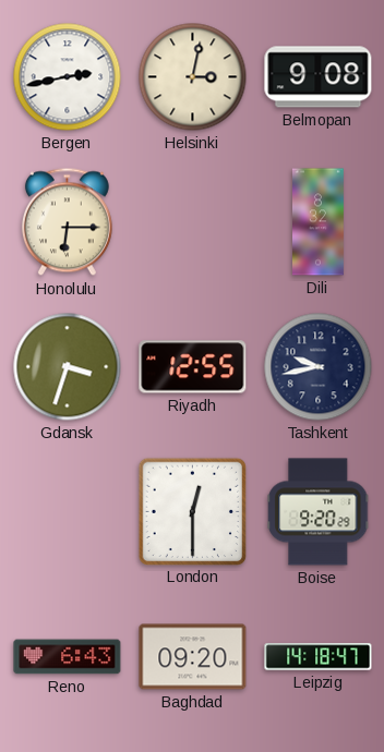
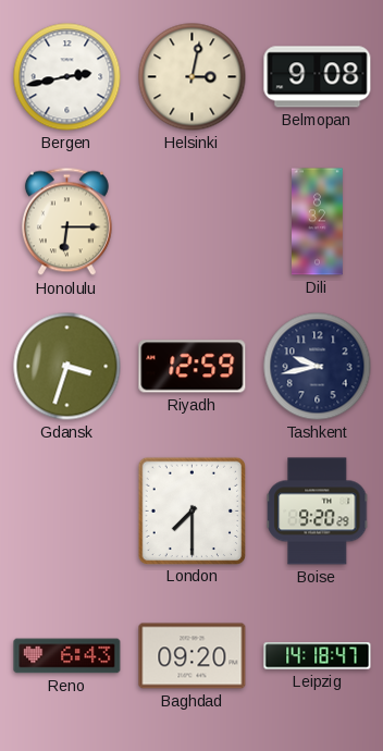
Riyadh: 12:55 -> 12:59
London: 12:30 -> 7:30
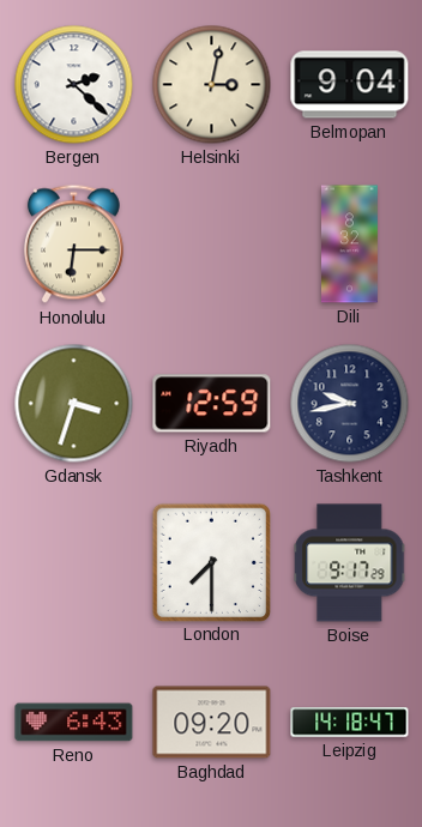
Bergen: 2:43 -> 2:22
Belmopan: 9:08 -> 9:04
Boise: 9:20 -> 9:17
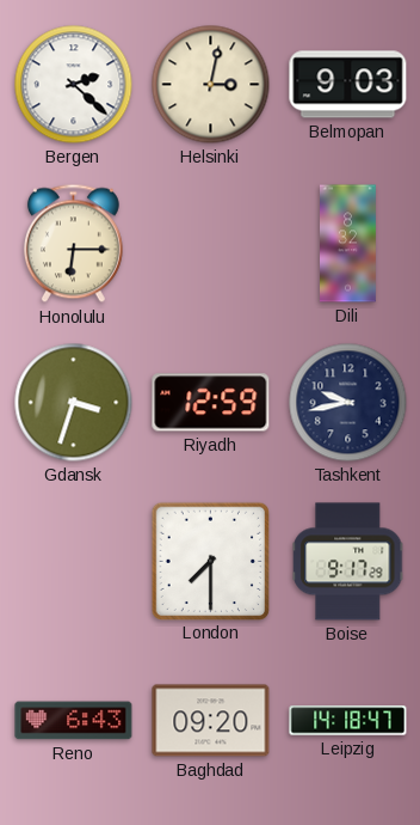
Belmopan: 9:04 -> 9:03
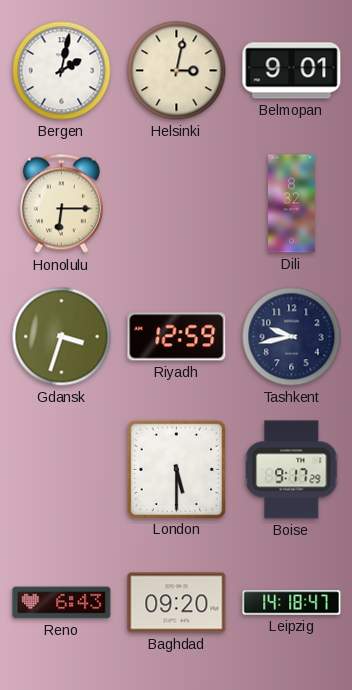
Bergen: 2:22 -> 2:02
Belmopan: 9:03 -> 9:01
London: 7:30 -> 5:30
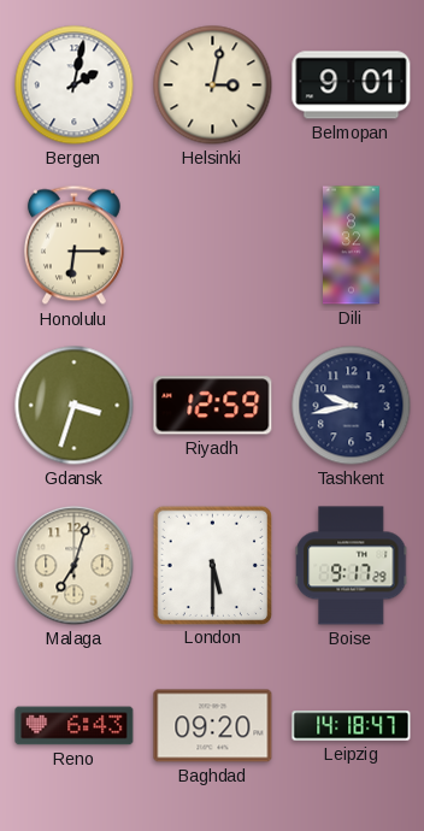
Malaga: none -> 7:03
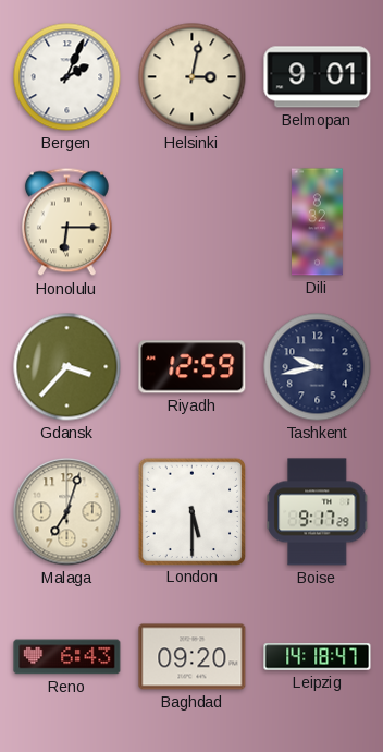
Bergen: 2:02 -> 2:04
Gdansk: 3:33 -> 3:37
